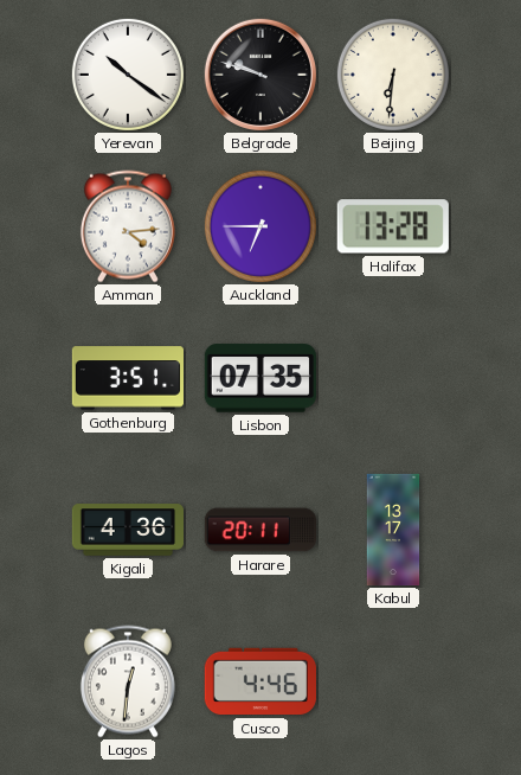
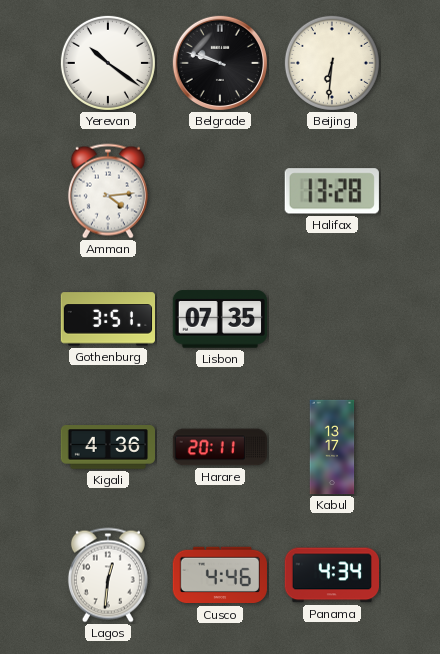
Auckland: 6:45 -> none
Panama: none -> 4:34
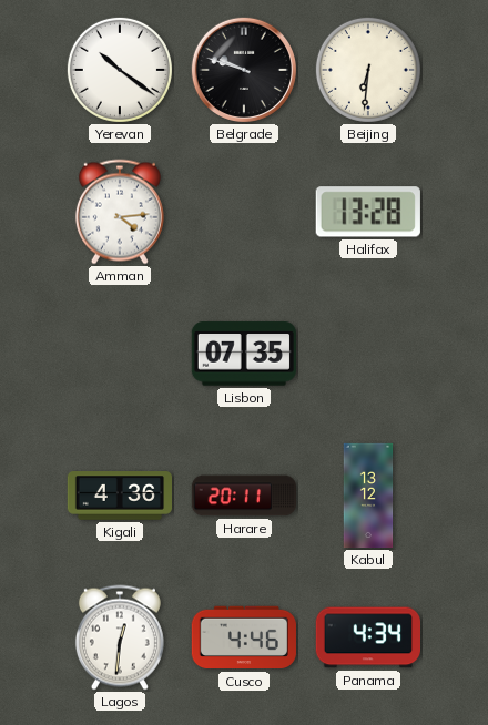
Gothenburg: 3:51 -> none
Kabul: 13:17 -> 13:12
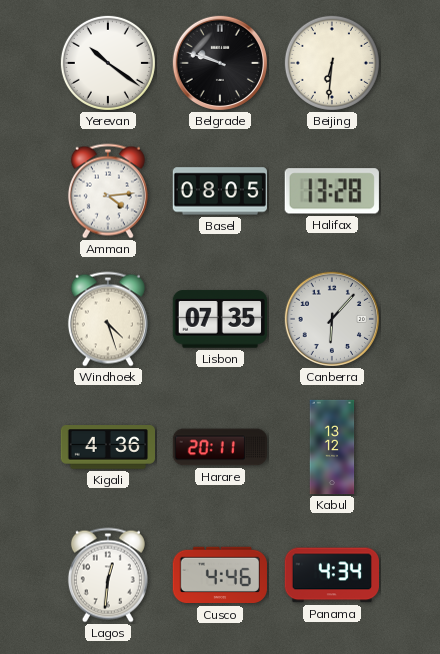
Basel: none -> 08:05
Windhoek: none -> 4:27
Canberra: none -> 6:07
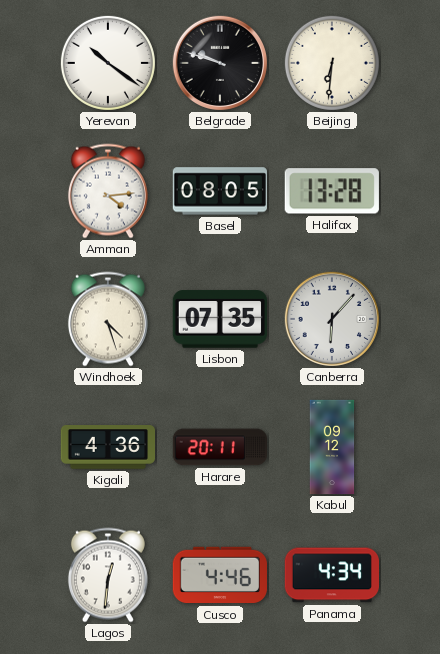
Kabul: 13:12 -> 09:12
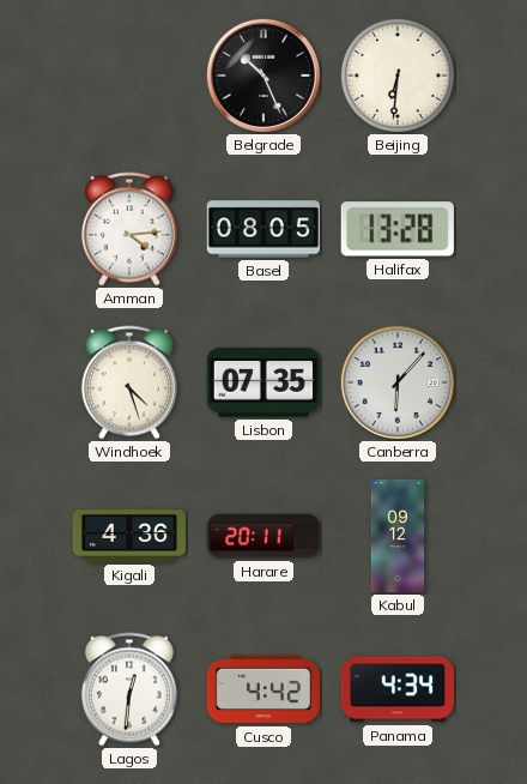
Yerevan: 10:21 -> none
Belgrade: 9:48 -> 10:26
Cusco: 4:46 -> 4:42
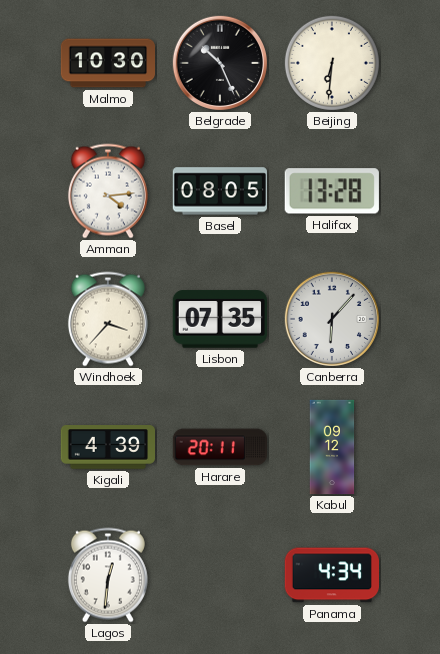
Malmo: none -> 10:30
Windhoek: 4:27 -> 3:37
Kigali: 4:36 -> 4:39
Cusco: 4:42 -> none
